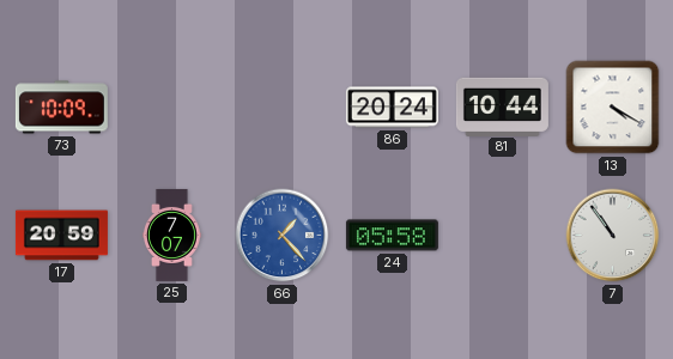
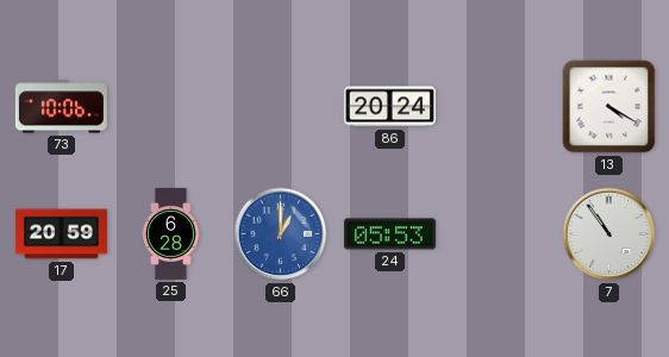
73: 10:09 -> 10:06
81: 10:44 -> none
25: 7:07 -> 6:28
66: 1:23 -> 1:00
24: 05:58 -> 05:53
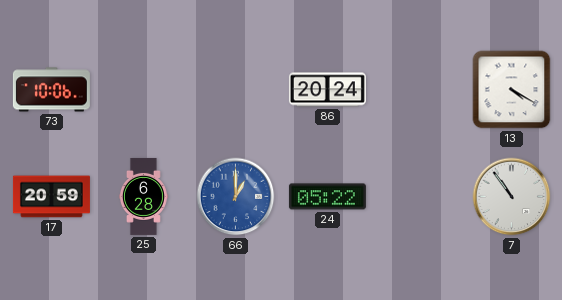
24: 05:53 -> 05:22
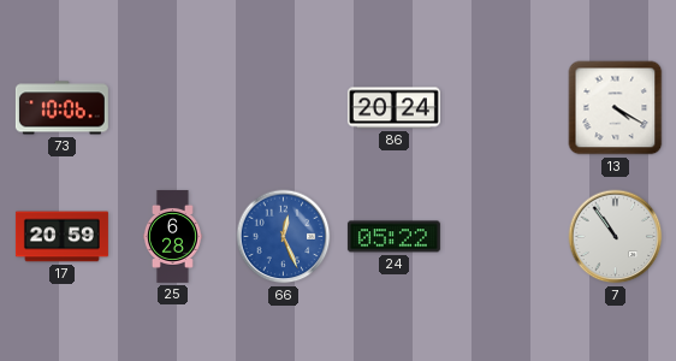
66: 1:00 -> 12:26
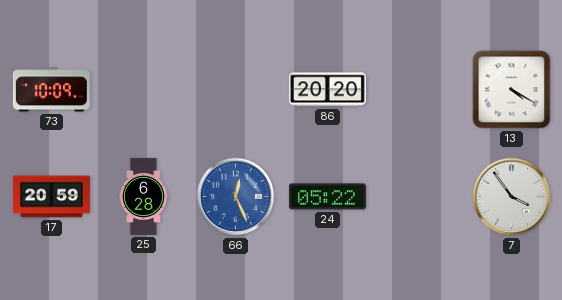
73: 10:06 -> 10:09
86: 20:24 -> 20:20
7: 10:54 -> 3:54
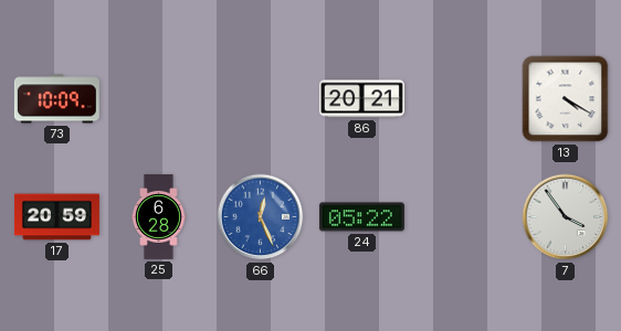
86: 20:20 -> 20:21
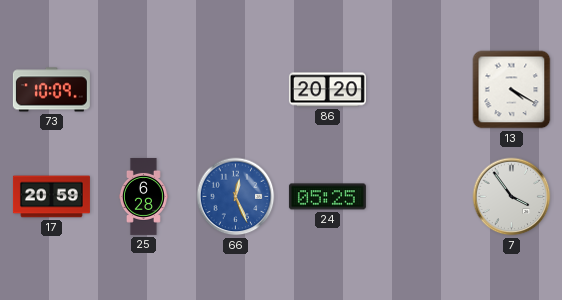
86: 20:21 -> 20:20
24: 05:22 -> 05:25
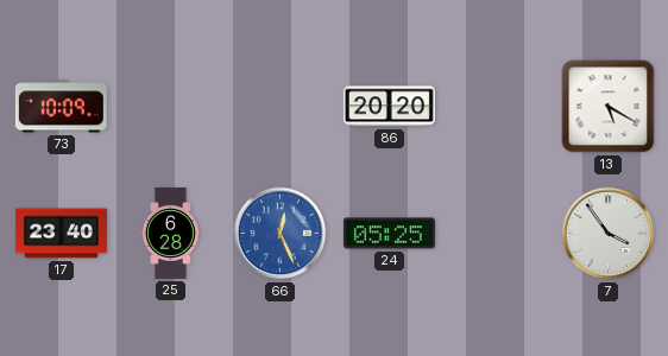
13: 4:20 -> 5:20
17: 20:59 -> 23:40
